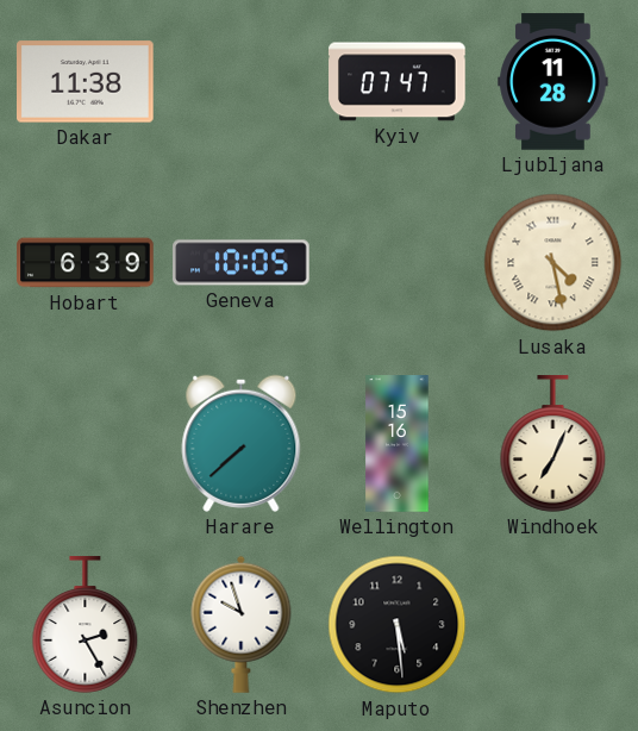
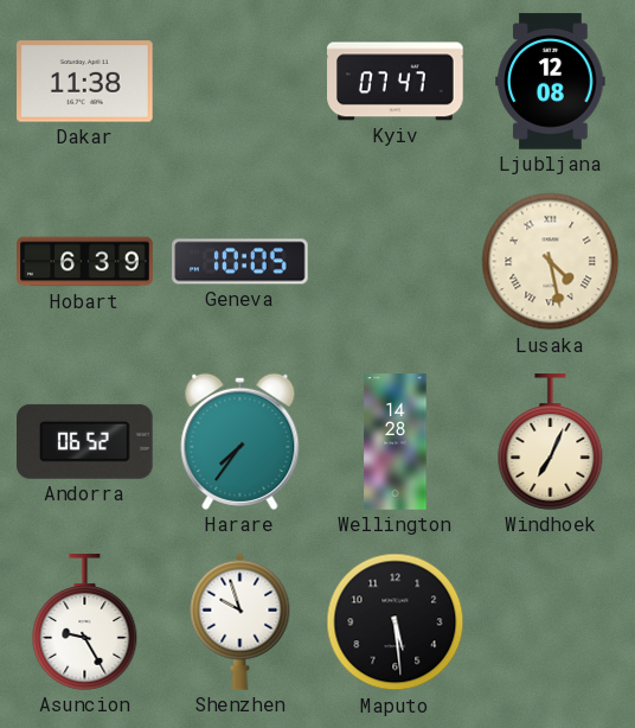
Ljubljana: 11:28 -> 12:08
Andorra: none -> 06:52
Harare: 7:38 -> 7:36
Wellington: 15:16 -> 14:28
Asuncion: 2:25 -> 9:25
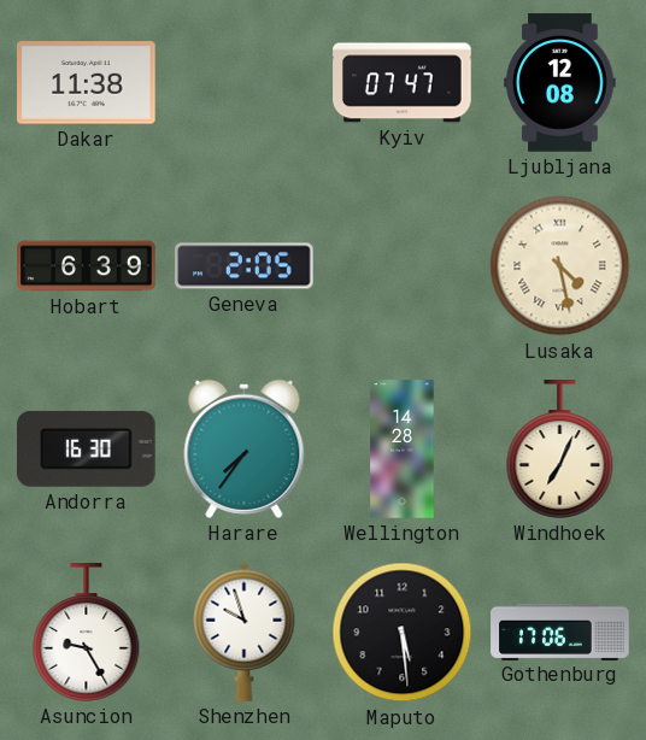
Geneva: 10:05 -> 2:05
Andorra: 06:52 -> 16:30
Gothenburg: none -> 17:06
